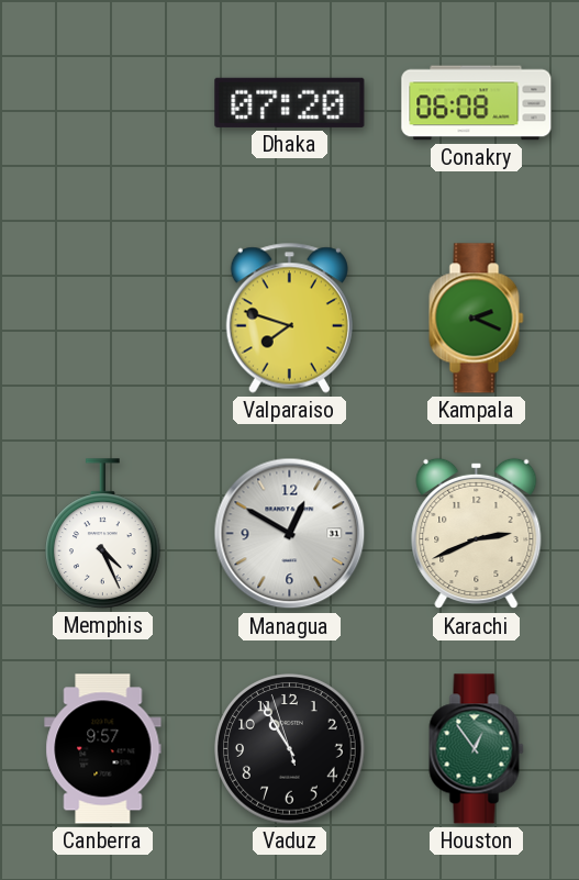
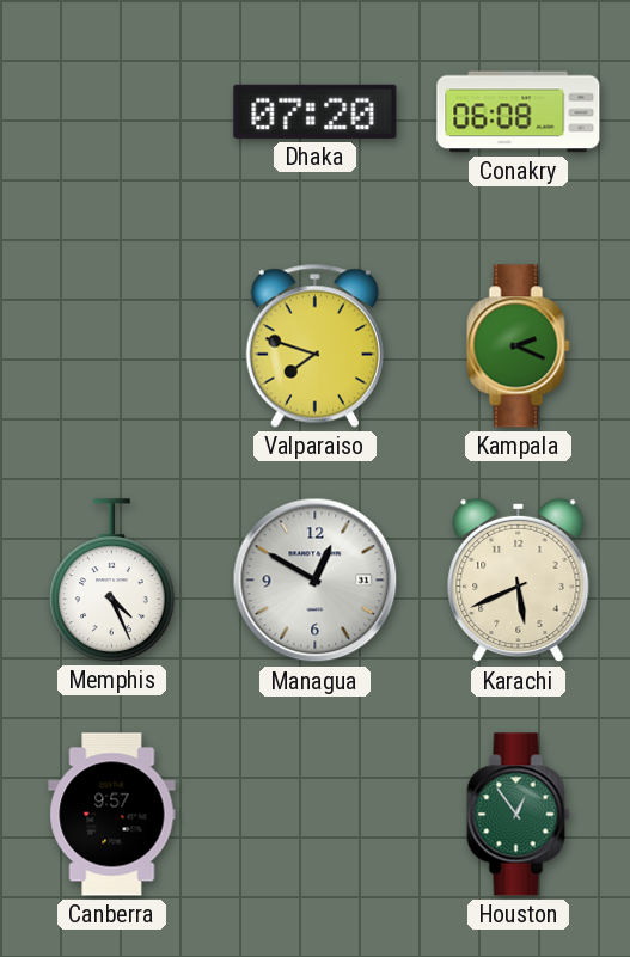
Karachi: 2:41 -> 5:41
Vaduz: 10:54 -> none
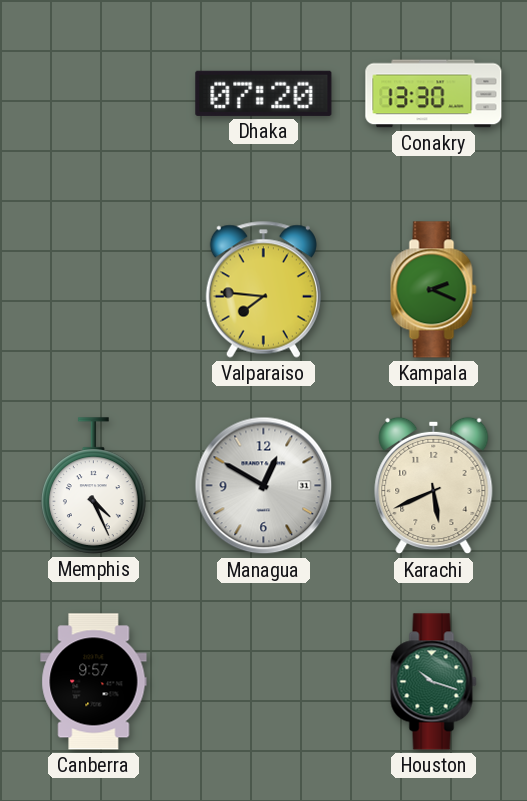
Conakry: 06:08 -> 13:30
Valparaiso: 7:48 -> 7:46
Houston: 12:54 -> 10:18
